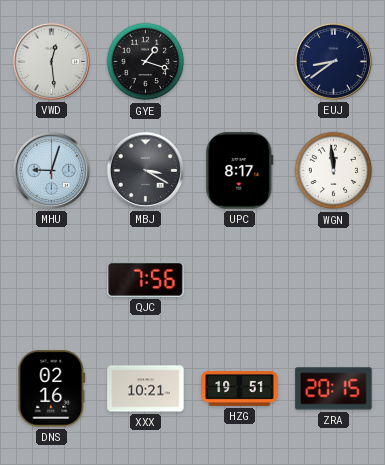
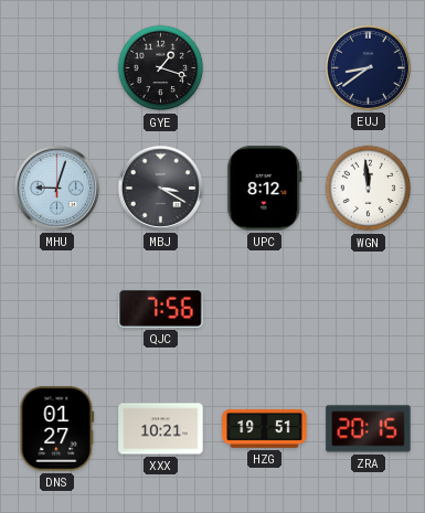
VWD: 12:29 -> none
UPC: 8:17 -> 8:12
DNS: 02:16 -> 01:27
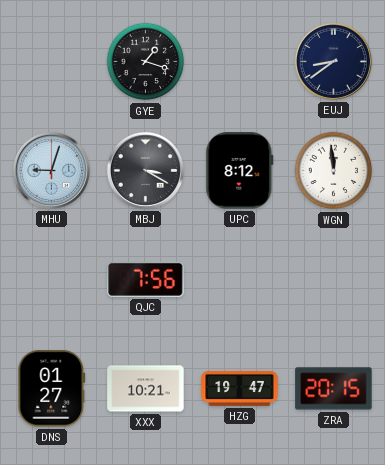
HZG: 19:51 -> 19:47
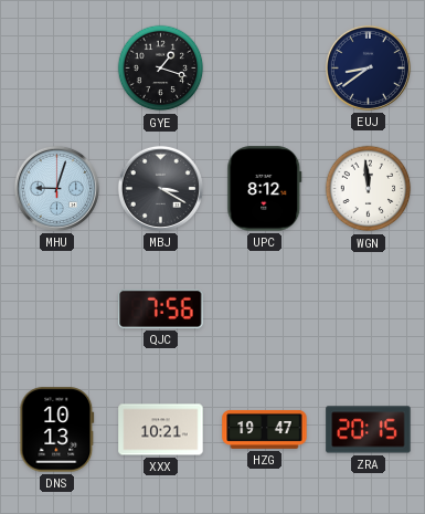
DNS: 01:27 -> 10:13
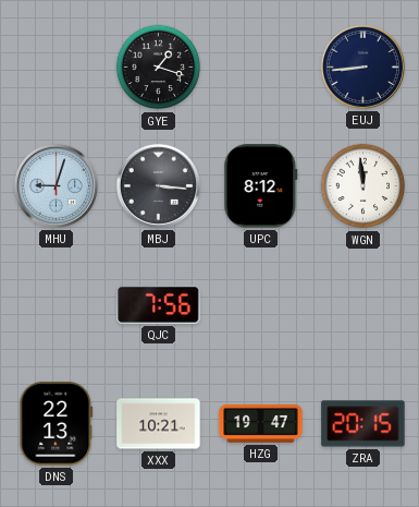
EUJ: 8:39 -> 8:44
MBJ: 3:20 -> 3:16
DNS: 10:13 -> 22:13
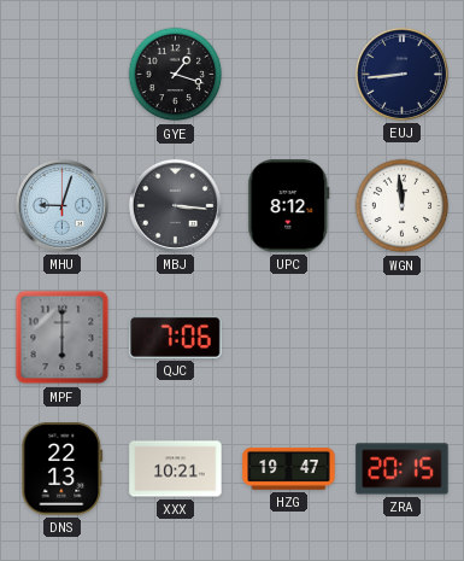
MPF: none -> 6:00
QJC: 7:56 -> 7:06
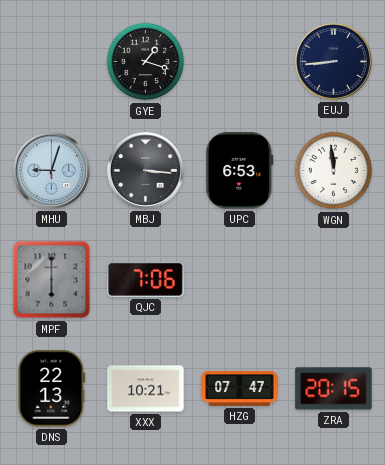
UPC: 8:12 -> 6:53
HZG: 19:47 -> 07:47
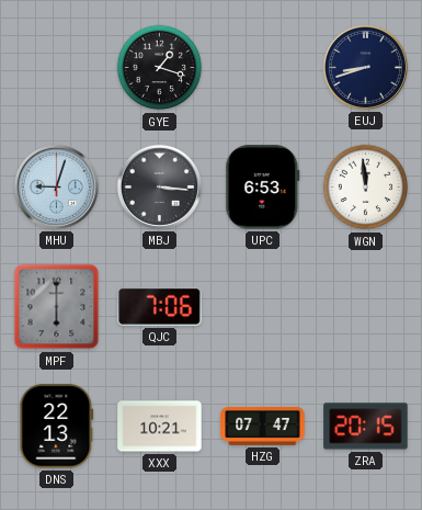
EUJ: 8:44 -> 8:42
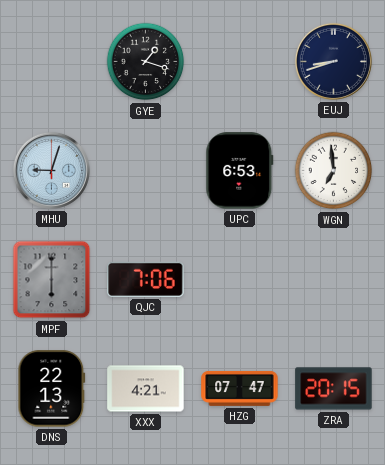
MBJ: 3:16 -> none
WGN: 11:59 -> 6:59
XXX: 10:21 -> 4:21
